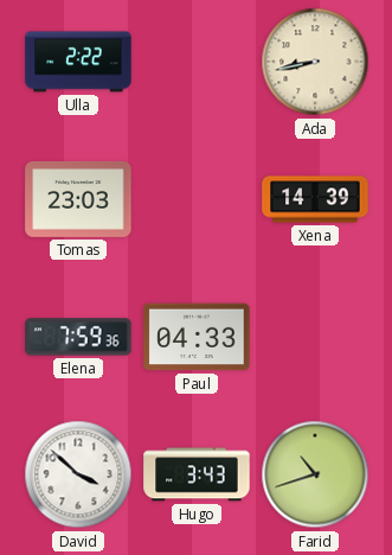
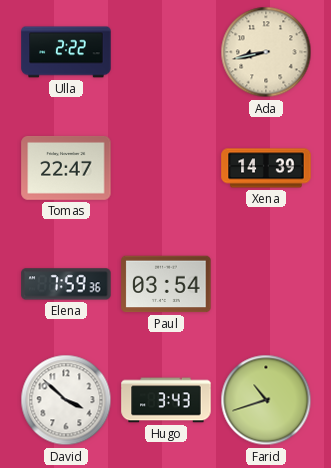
Tomas: 23:03 -> 22:47
Paul: 04:33 -> 03:54
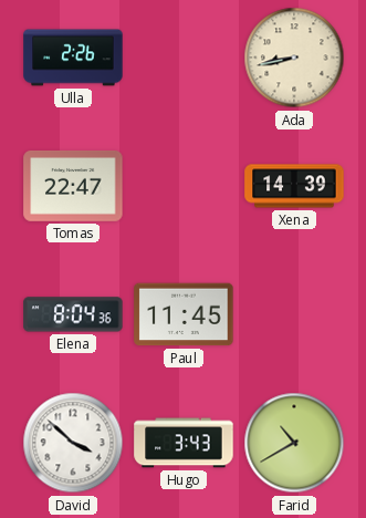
Ulla: 2:22 -> 2:26
Elena: 7:59 -> 8:04
Paul: 03:54 -> 11:45
Farid: 10:42 -> 10:40
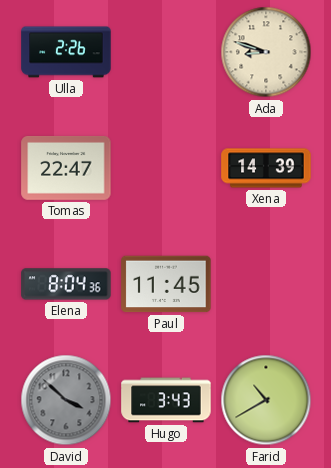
Ada: 8:43 -> 8:48
David dial: white -> grey
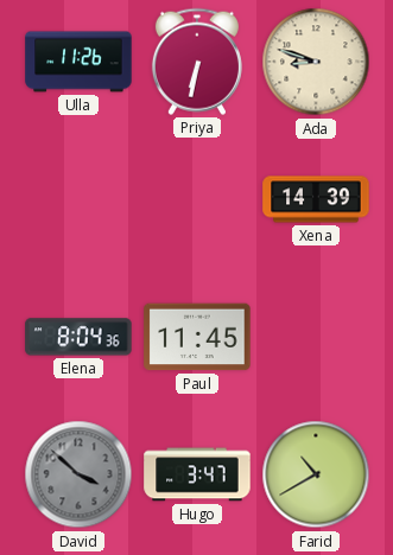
Ulla: 2:26 -> 11:26
Priya: none -> 6:32
Tomas: 22:47 -> none
Hugo: 3:43 -> 3:47
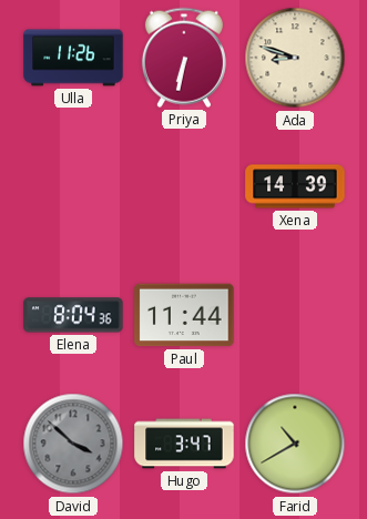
Paul: 11:45 -> 11:44
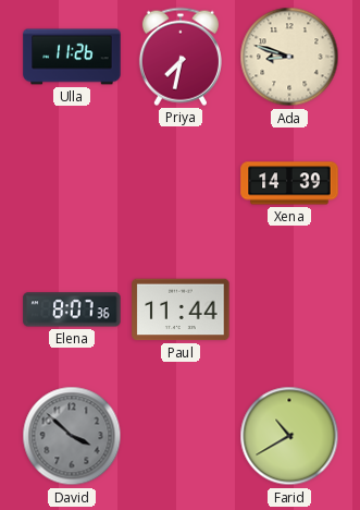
Priya: 6:32 -> 7:32
Elena: 8:04 -> 8:07
Hugo: 3:47 -> none
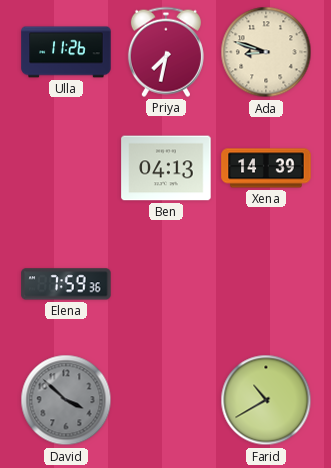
Ben: none -> 04:13
Elena: 8:07 -> 7:59
Paul: 11:44 -> none
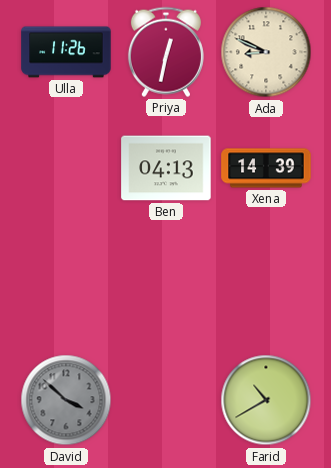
Priya: 7:32 -> 12:32
Ada: 8:48 -> 8:49
Elena: 7:59 -> none
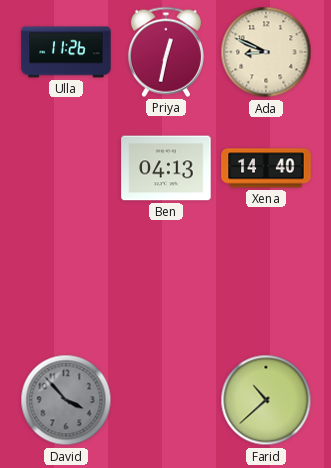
Xena: 14:39 -> 14:40
David: 3:52 -> 3:53
Farid: 10:40 -> 10:38
